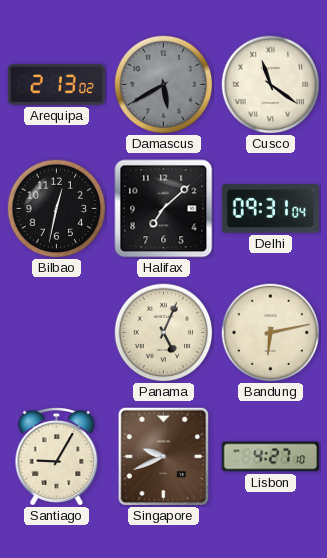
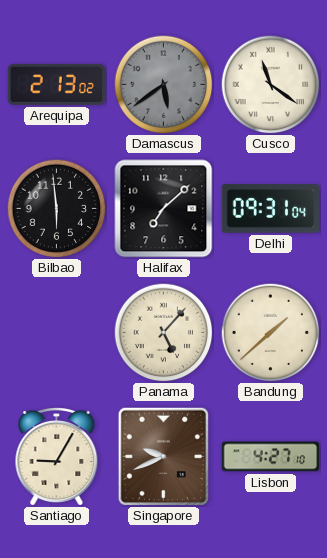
Damascus: 5:40 -> 5:39
Bilbao: 12:32 -> 5:59
Panama: 5:04 -> 5:07
Bandung: 6:13 -> 1:38
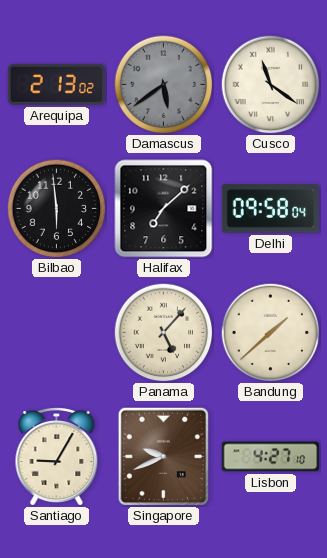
Delhi: 09:31 -> 09:58
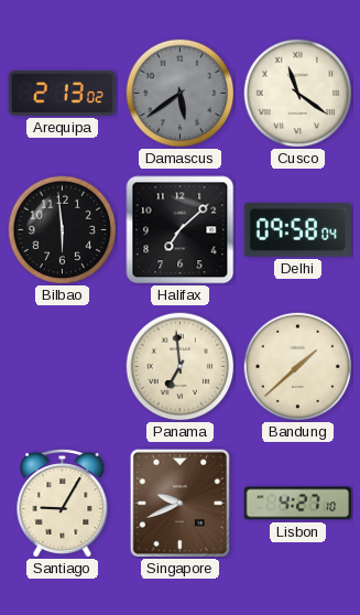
Panama: 5:07 -> 6:59
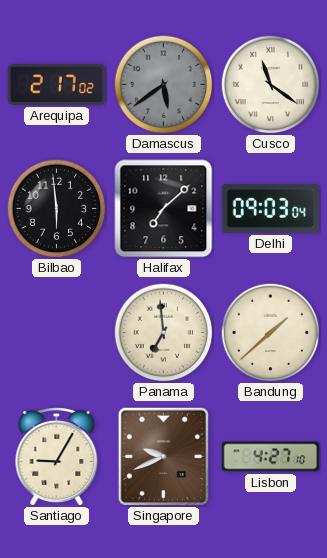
Arequipa: 2:13 -> 2:17
Delhi: 09:58 -> 09:03
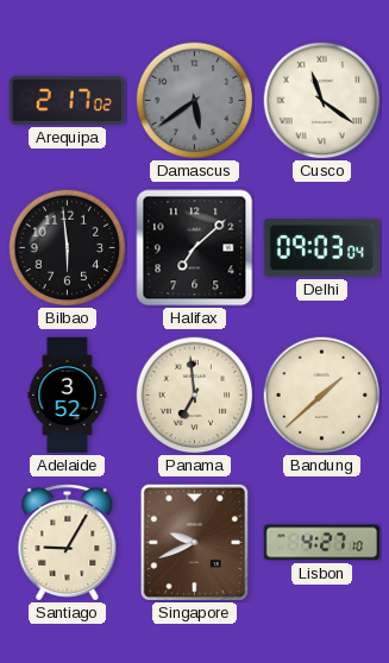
Adelaide: none -> 3:52
